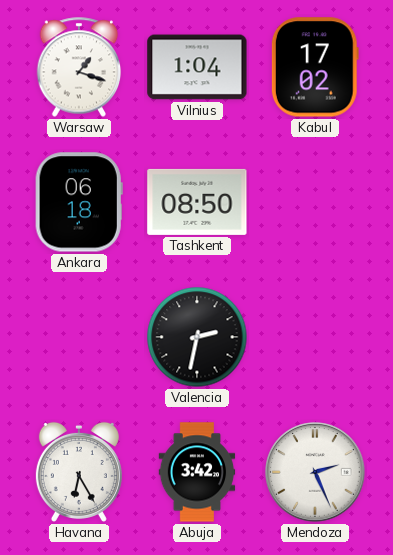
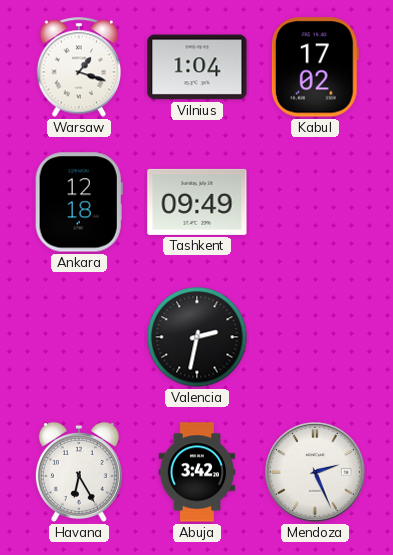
Ankara: 06:18 -> 12:18
Tashkent: 08:50 -> 09:49
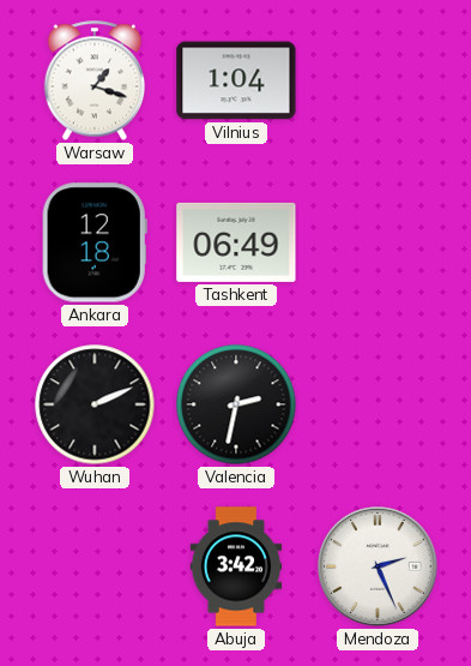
Kabul: 17:02 -> none
Tashkent: 09:49 -> 06:49
Wuhan: none -> 2:11
Havana: 6:25 -> none
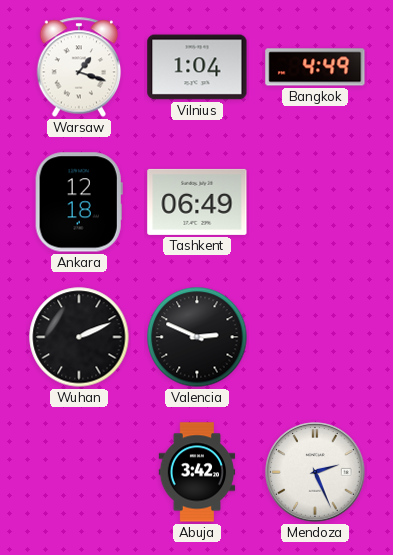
Bangkok: none -> 4:49
Valencia: 2:32 -> 2:49
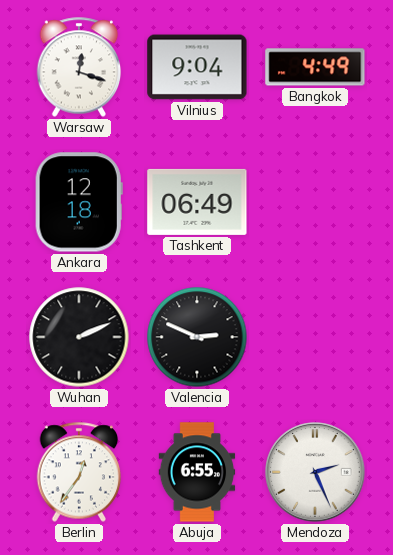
Warsaw: 1:18 -> 12:18
Vilnius: 1:04 -> 9:04
Berlin: none -> 12:36
Abuja: 3:42 -> 6:55
